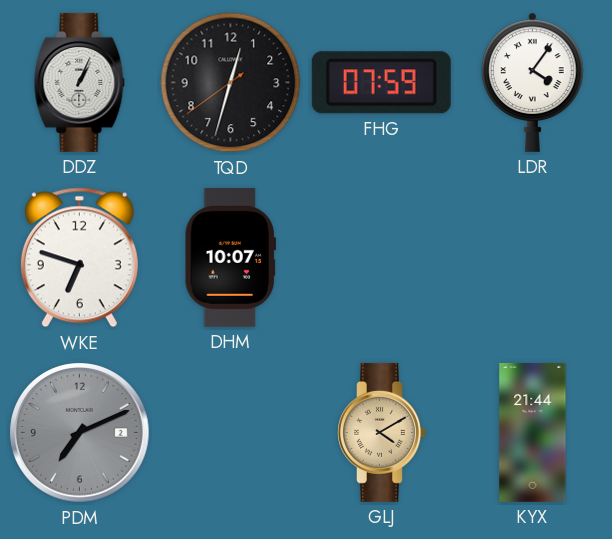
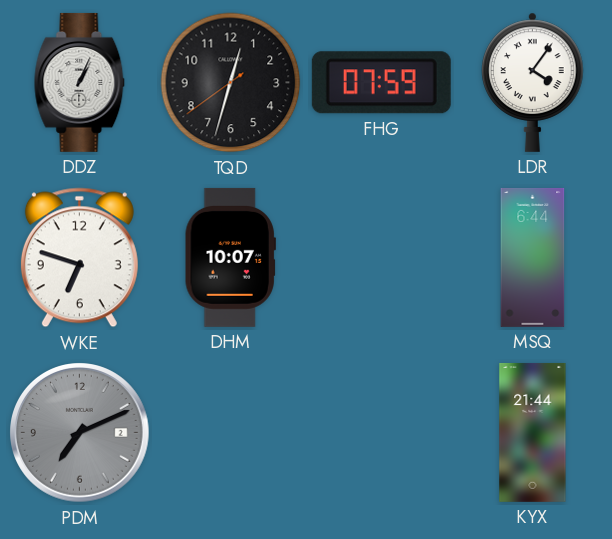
MSQ: none -> 6:44
GLJ: 4:10 -> none
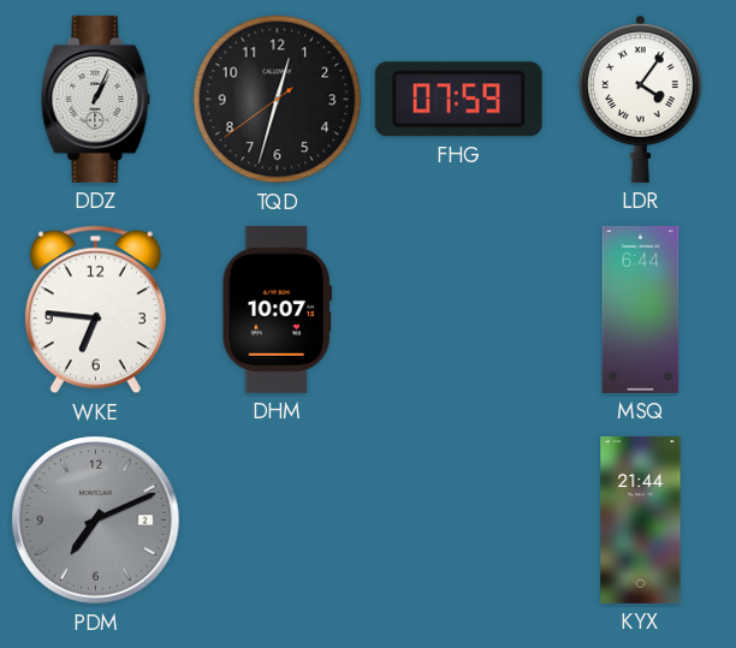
WKE: 6:48 -> 6:46
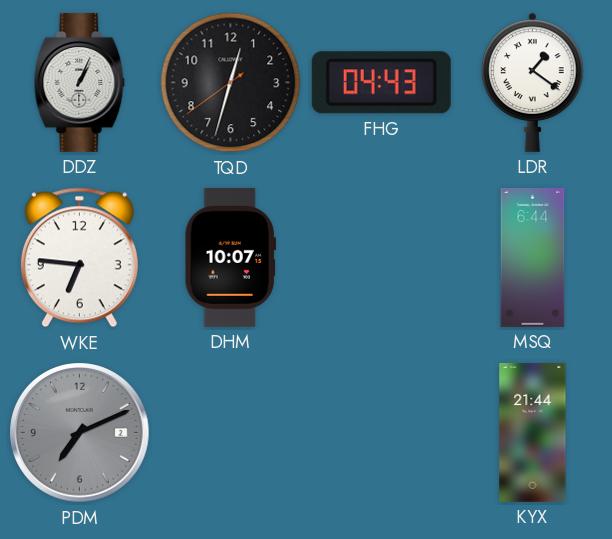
FHG: 07:59 -> 04:43
LDR: 4:06 -> 1:21
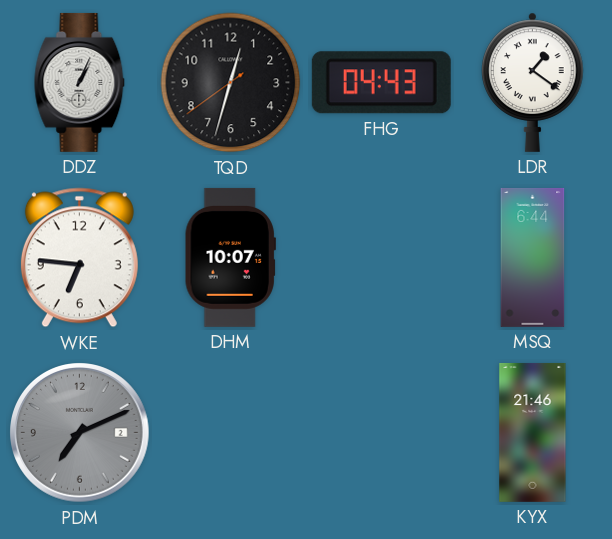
KYX: 21:44 -> 21:46
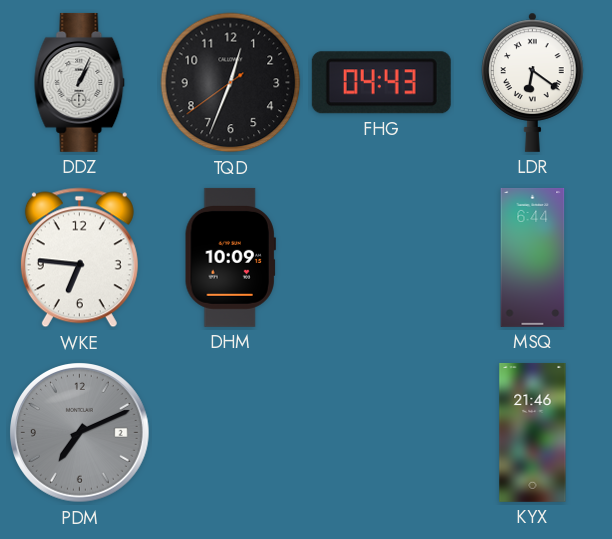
TQD: 12:32 -> 12:33
LDR: 1:21 -> 6:21
DHM: 10:07 -> 10:09
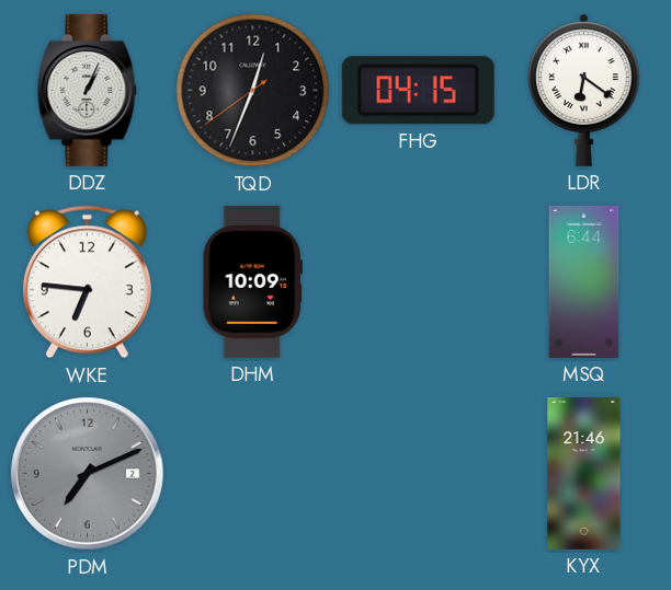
FHG: 04:43 -> 04:15
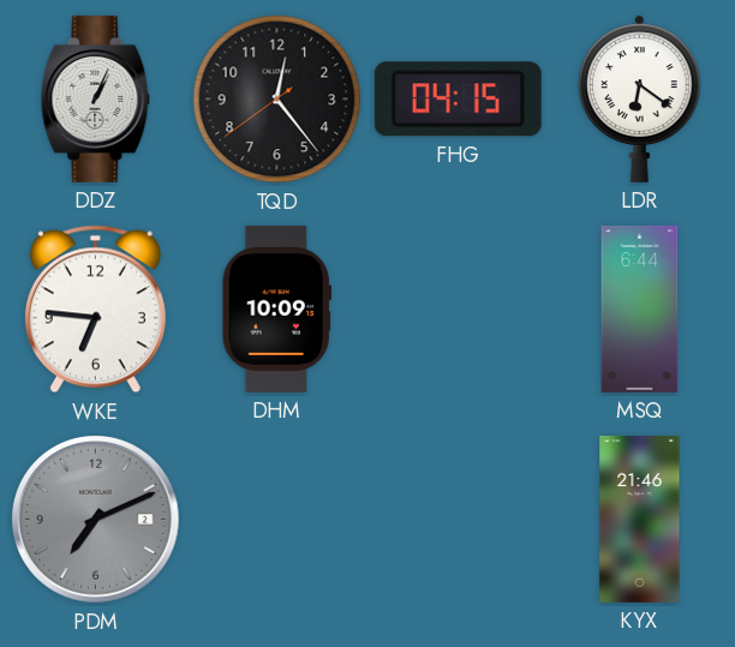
TQD: 12:33 -> 12:23
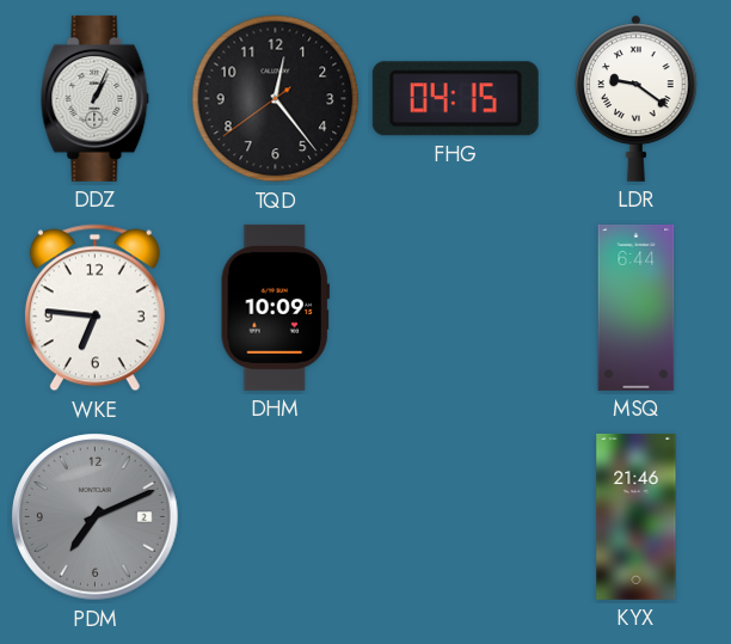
LDR: 6:21 -> 9:21
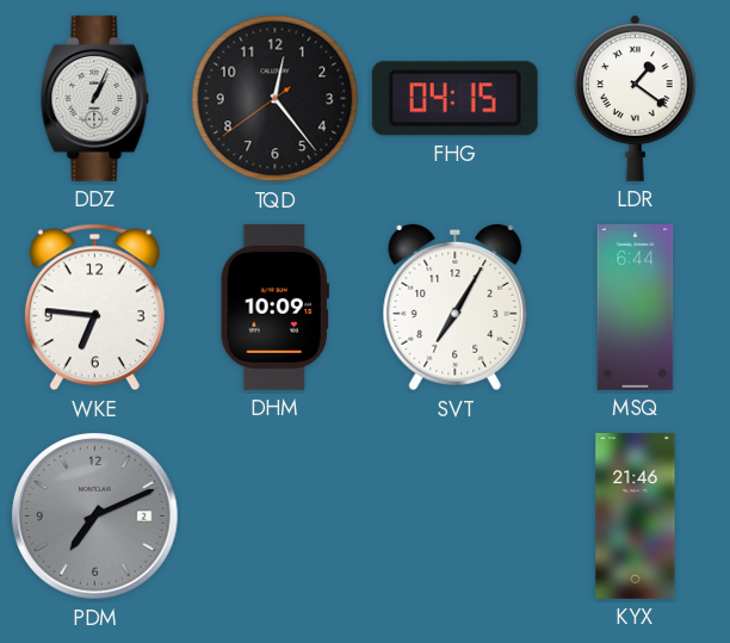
LDR: 9:21 -> 1:21
SVT: none -> 7:05
